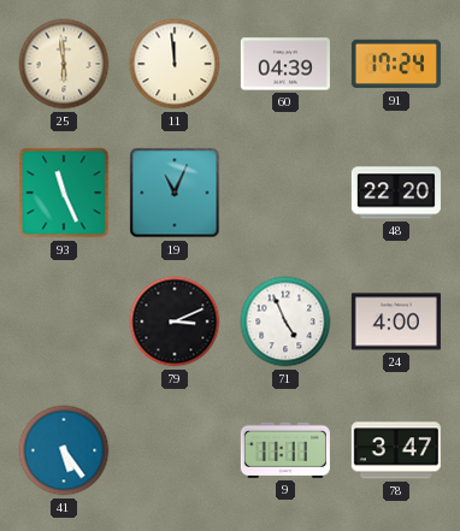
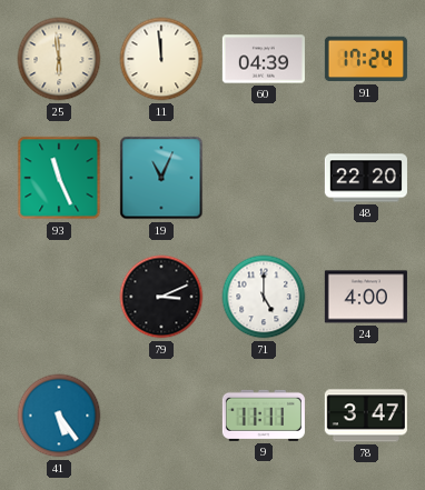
71: 4:56 -> 5:00
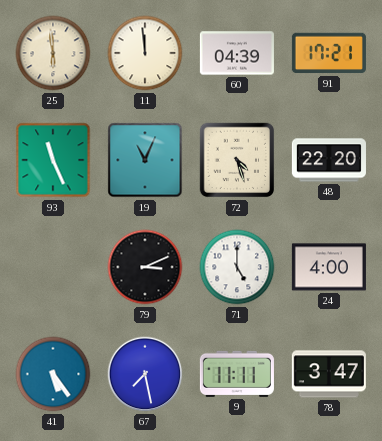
91: 17:24 -> 17:21
72: none -> 4:27
67: none -> 7:28
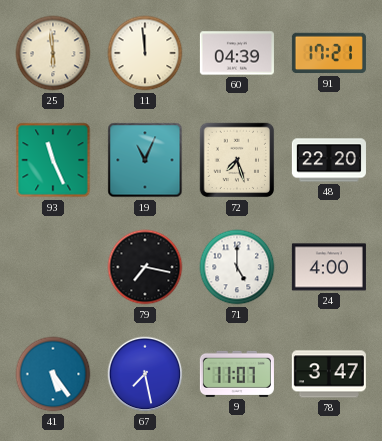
72: 4:27 -> 7:27
79: 3:11 -> 7:17
9: 11:11 -> 11:07
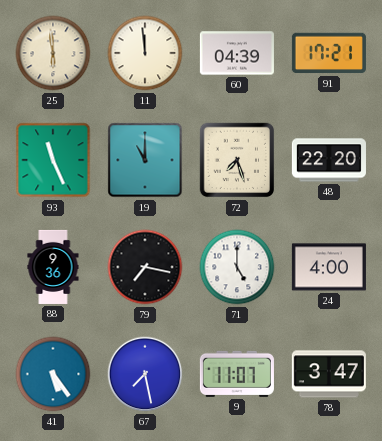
19: 11:04 -> 11:00
88: none -> 9:36
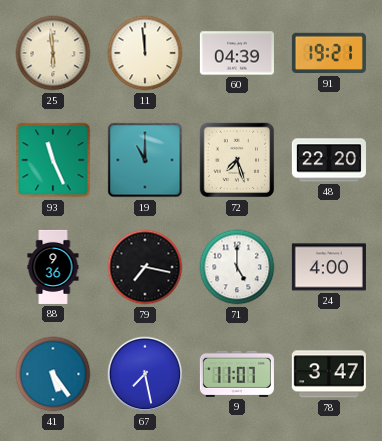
91: 17:21 -> 19:21
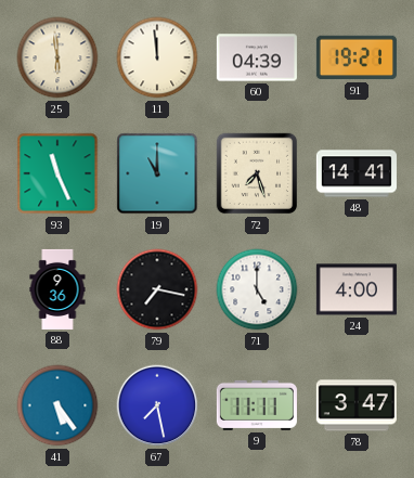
48: 22:20 -> 14:41
9: 11:07 -> 11:11
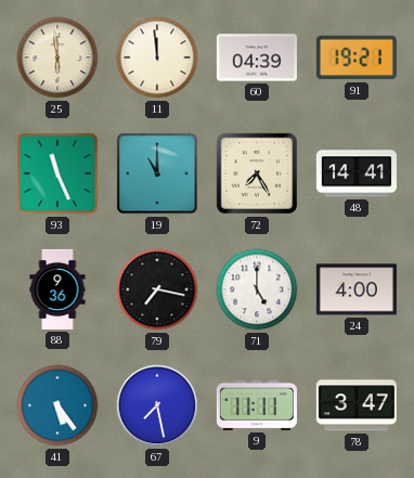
72: 7:27 -> 7:25
